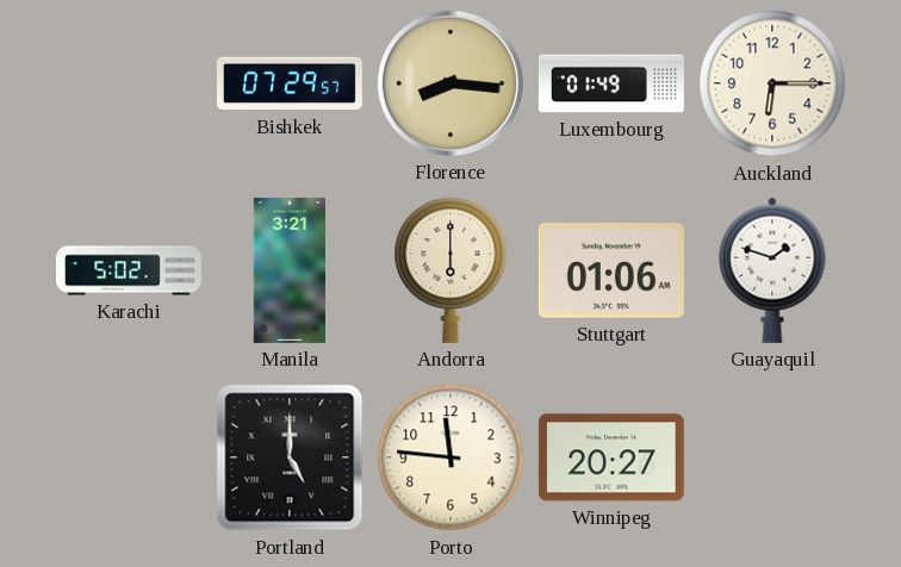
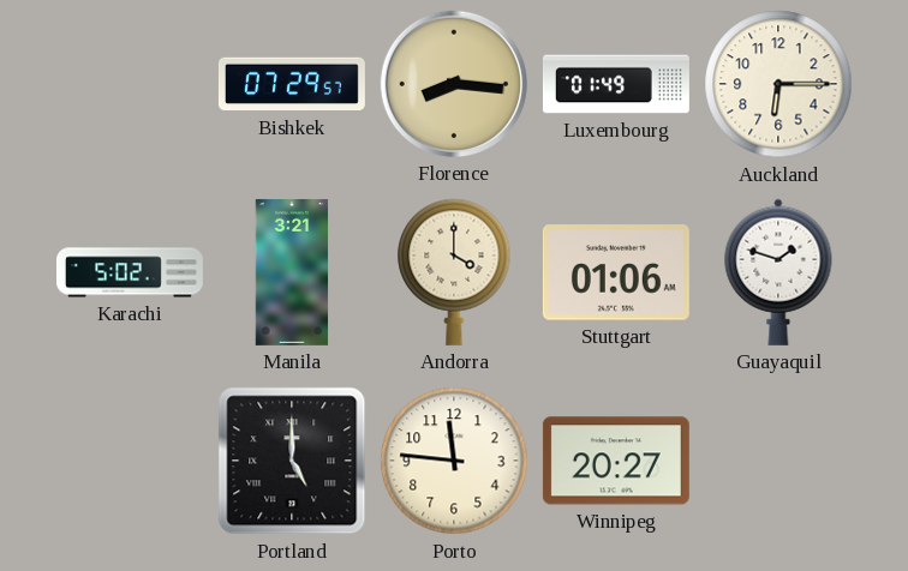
Andorra: 6:00 -> 4:00
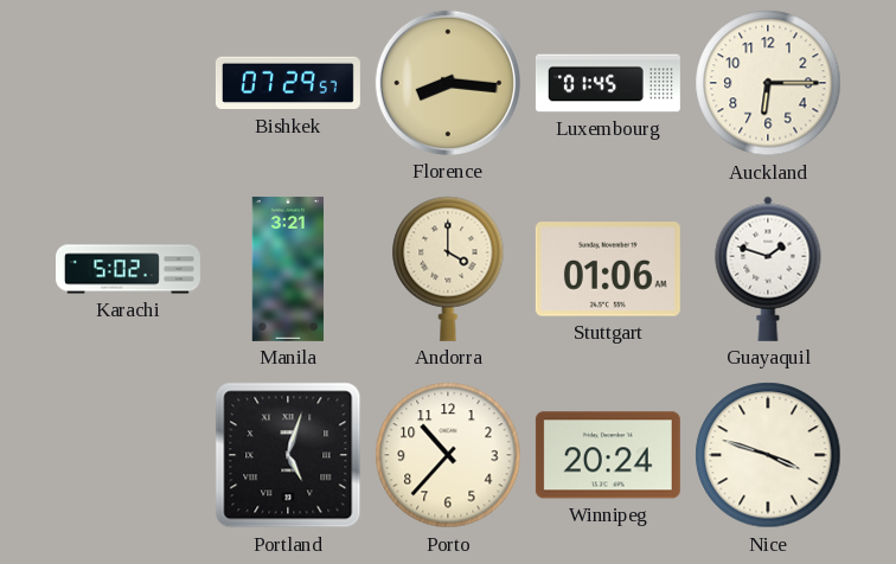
Luxembourg: 01:49 -> 01:45
Portland: 5:00 -> 5:03
Porto: 11:46 -> 10:37
Winnipeg: 20:27 -> 20:24
Nice: none -> 3:48
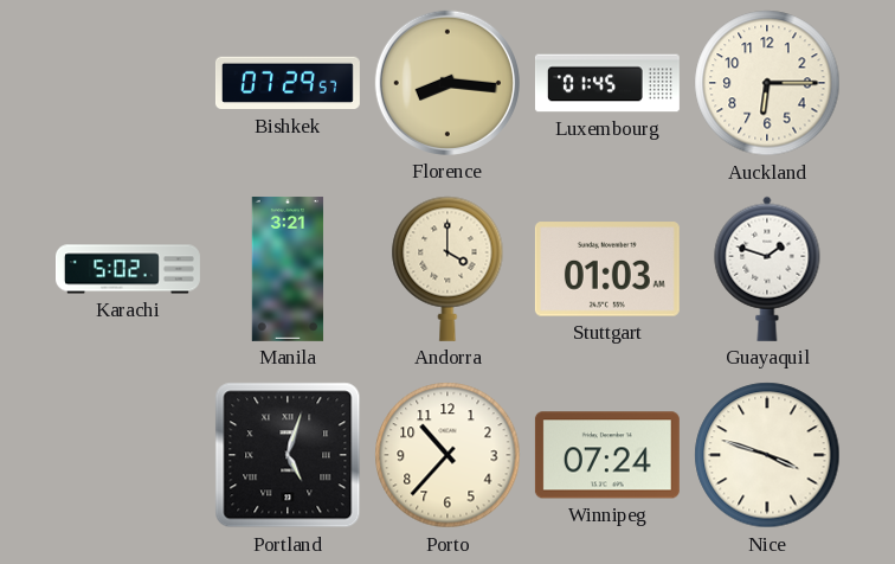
Stuttgart: 01:06 -> 01:03
Winnipeg: 20:24 -> 07:24
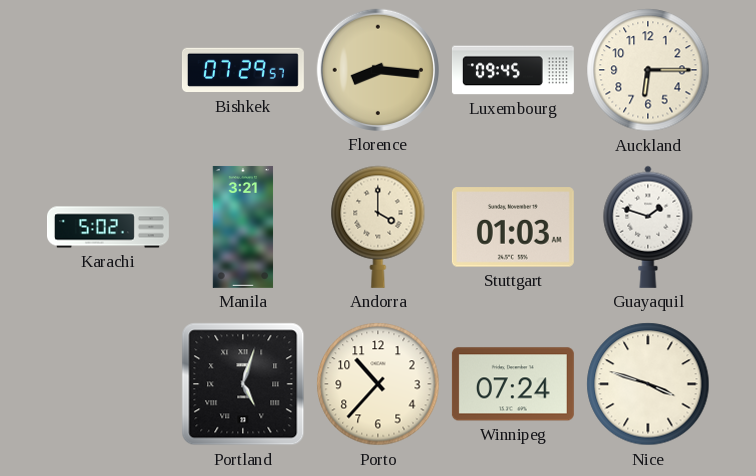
Luxembourg: 01:45 -> 09:45
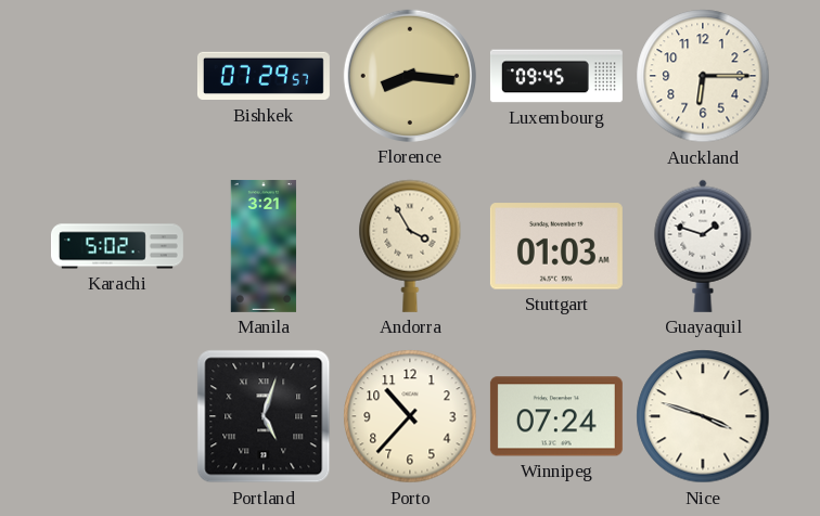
Andorra: 4:00 -> 3:55
